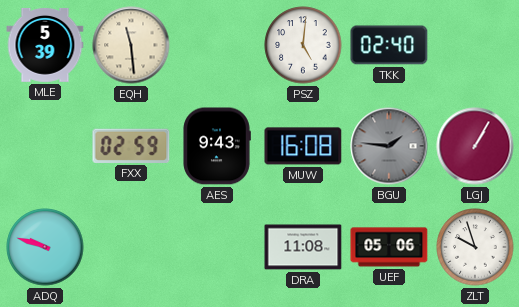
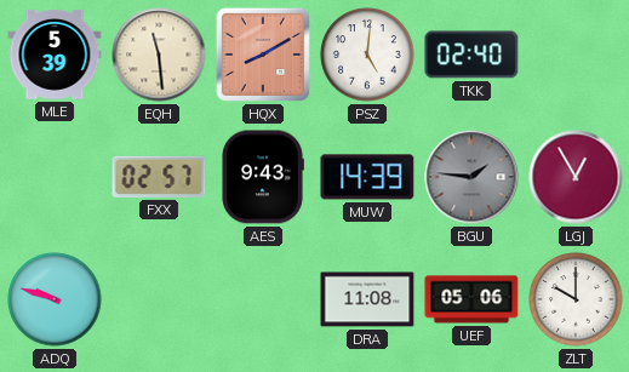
HQX: none -> 8:10
FXX: 02:59 -> 02:57
MUW: 16:08 -> 14:39
LGJ: 1:05 -> 12:55
ZLT: 9:57 -> 10:00
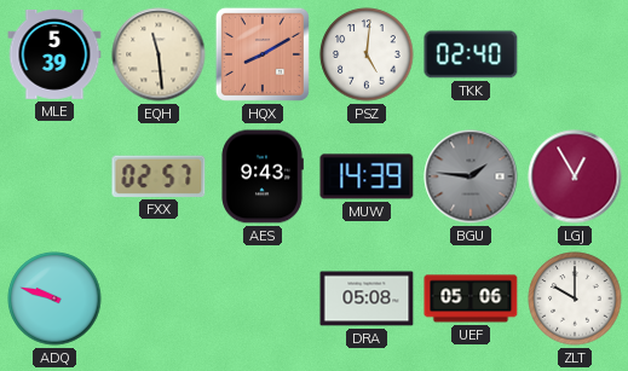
DRA: 11:08 -> 05:08
